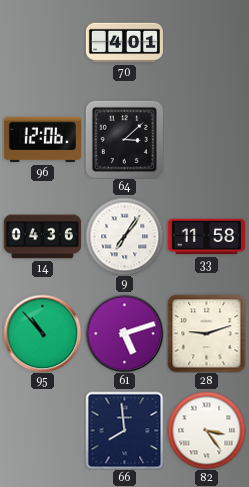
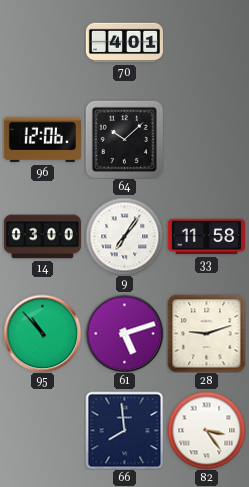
64: 3:08 -> 10:08
14: 04:36 -> 03:00
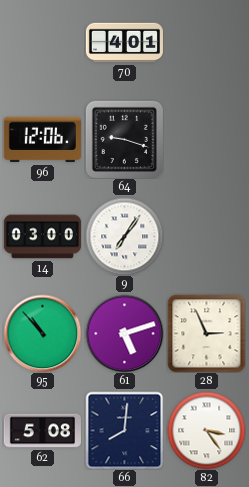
64: 10:08 -> 9:18
33: 11:58 -> none
28: 9:12 -> 2:56
62: none -> 5:08
66: 7:59 -> 8:01
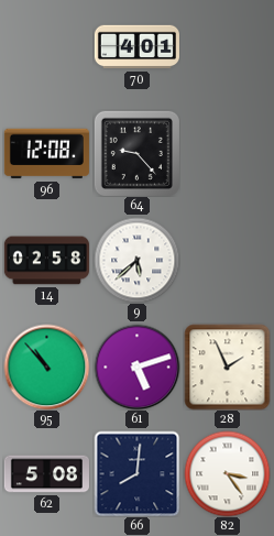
96: 12:06 -> 12:08
64: 9:18 -> 9:23
14: 03:00 -> 02:58
9: 7:06 -> 5:38
28: 2:56 -> 1:56
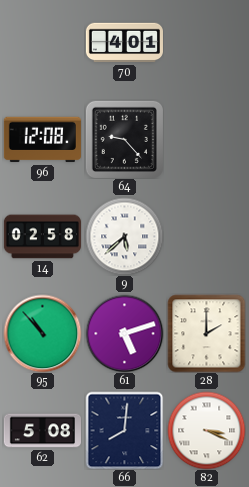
28: 1:56 -> 2:00
82: 3:24 -> 3:19
